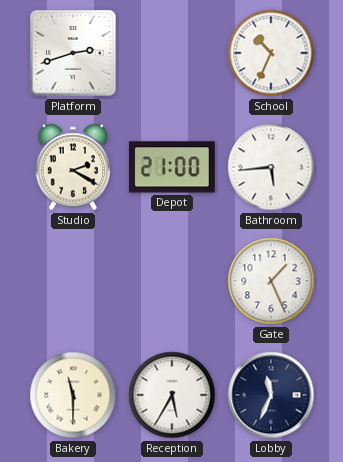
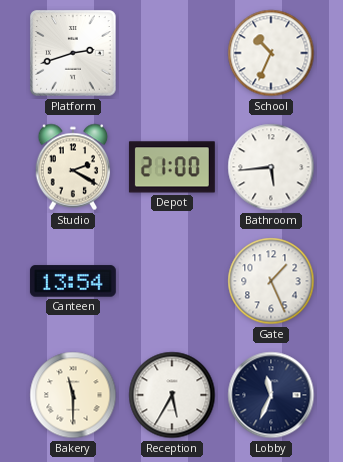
Canteen: none -> 13:54
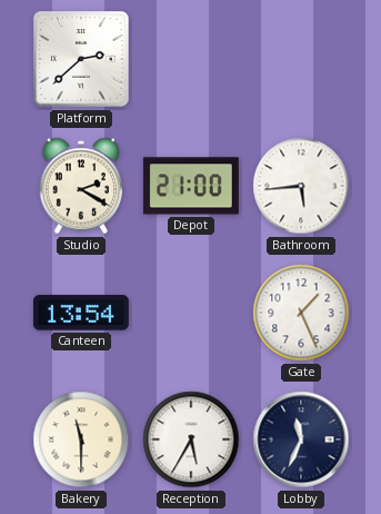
Platform: 2:42 -> 2:38
School: 10:34 -> none
